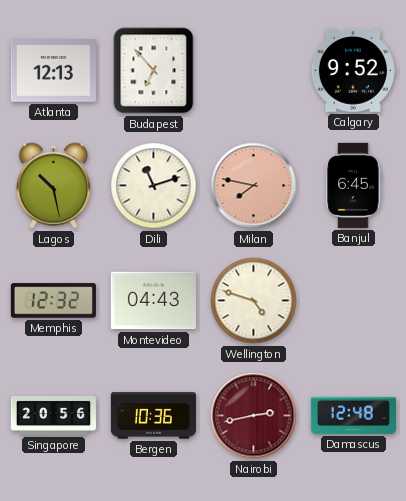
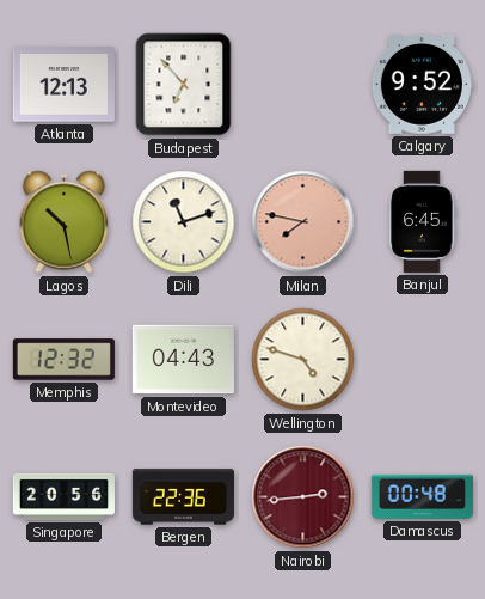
Bergen: 10:36 -> 22:36
Nairobi: 2:43 -> 2:44
Damascus: 12:48 -> 00:48
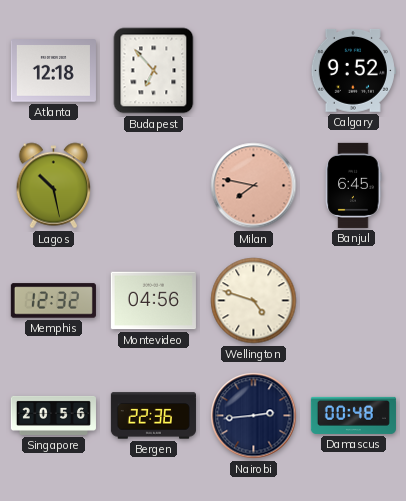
Atlanta: 12:13 -> 12:18
Dili: 11:12 -> none
Montevideo: 04:43 -> 04:56
Nairobi dial: burgundy -> navy
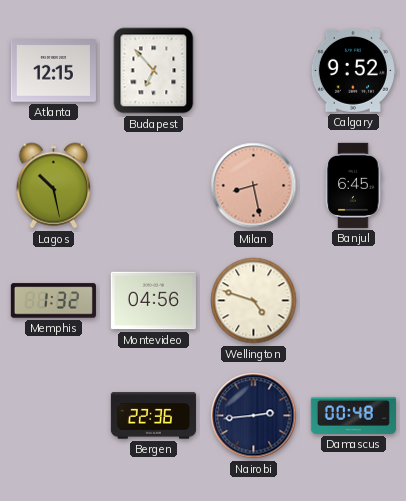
Atlanta: 12:18 -> 12:15
Milan: 7:47 -> 8:28
Memphis: 12:32 -> 1:32
Singapore: 20:56 -> none
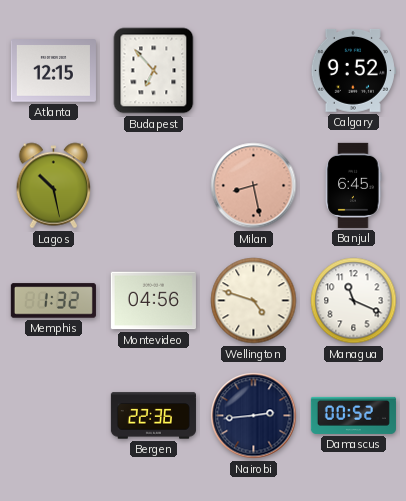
Managua: none -> 11:19
Damascus: 00:48 -> 00:52
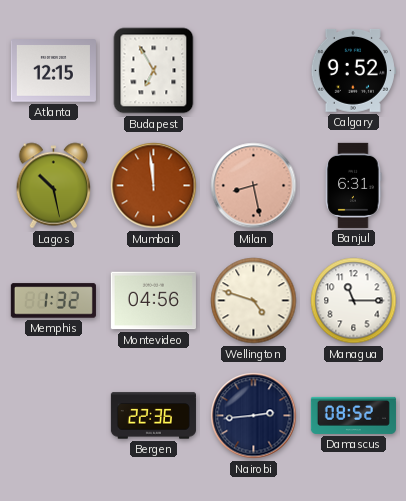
Budapest: 6:53 -> 6:55
Mumbai: none -> 11:59
Banjul: 6:45 -> 6:31
Managua: 11:19 -> 11:15
Damascus: 00:52 -> 08:52
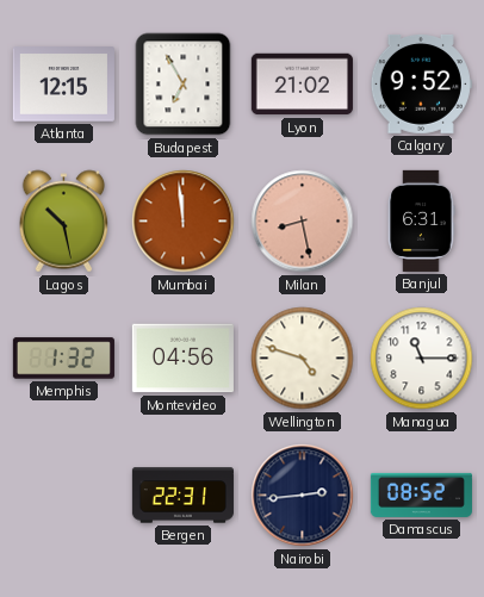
Lyon: none -> 21:02
Bergen: 22:36 -> 22:31
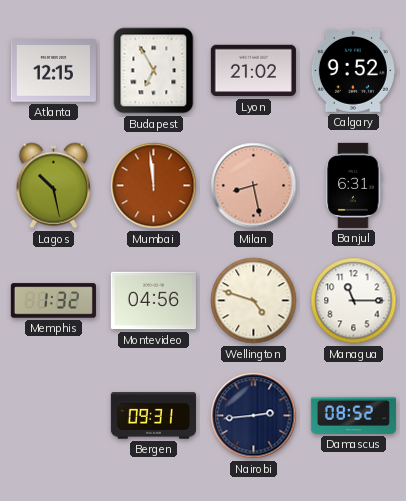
Bergen: 22:31 -> 09:31
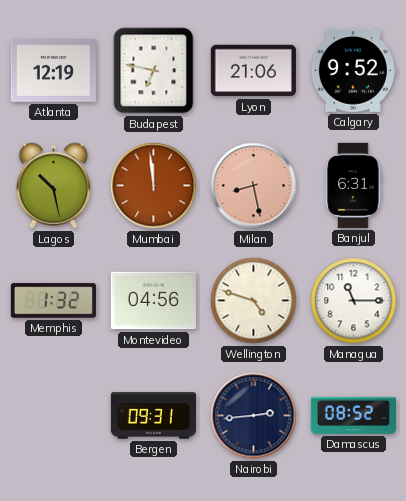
Atlanta: 12:15 -> 12:19
Budapest: 6:55 -> 6:47
Lyon: 21:02 -> 21:06
